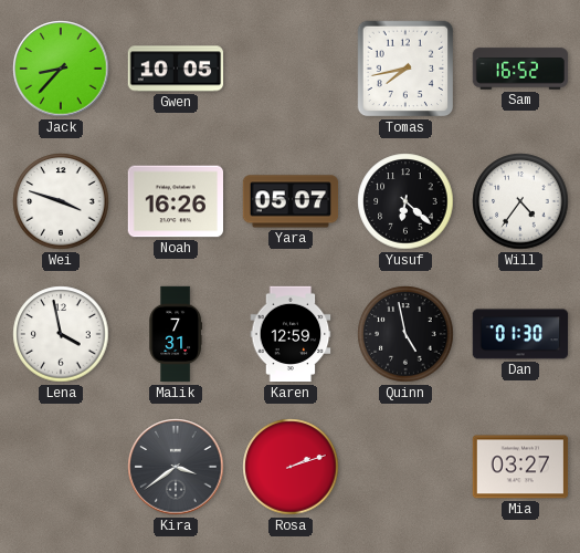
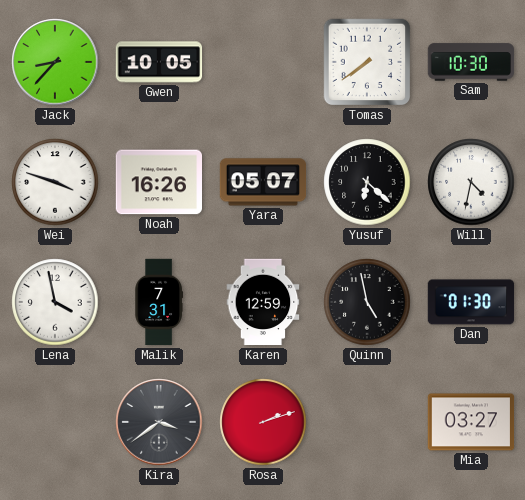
Tomas: 7:43 -> 7:39
Sam: 16:52 -> 10:30
Will: 4:36 -> 4:32
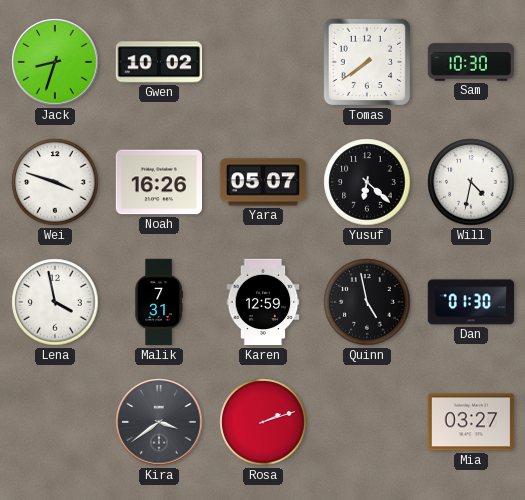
Jack: 8:37 -> 8:33
Gwen: 10:05 -> 10:02
